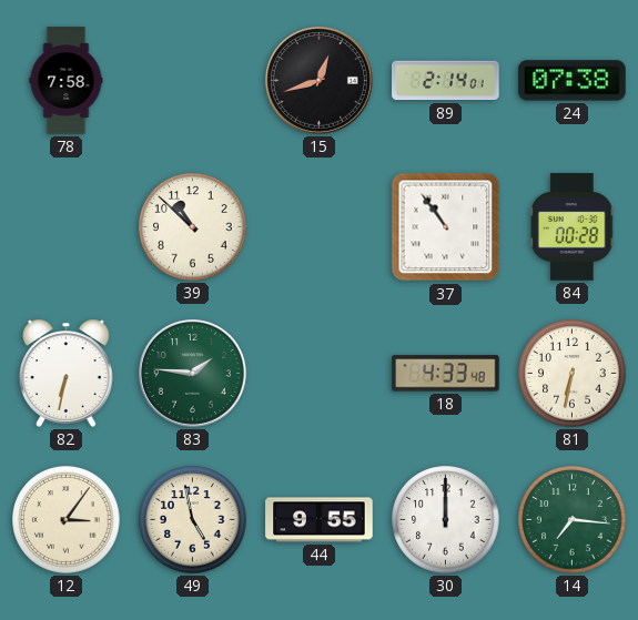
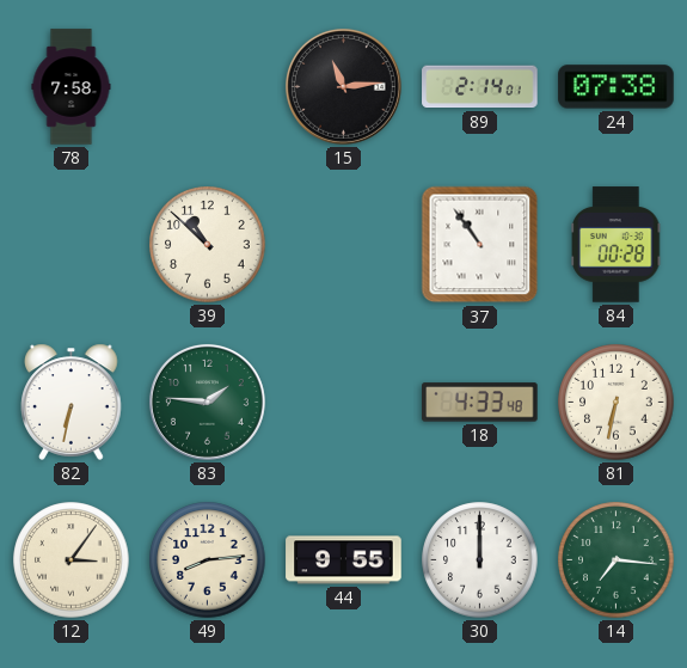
15: 12:42 -> 11:14
49: 4:58 -> 8:14
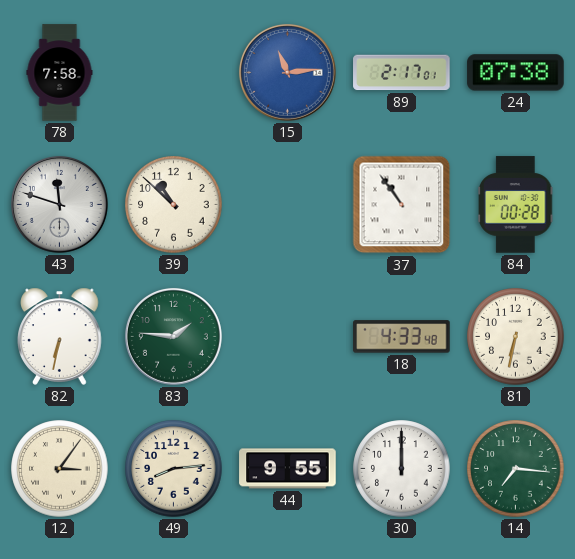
15 dial: black -> blue
89: 2:14 -> 2:17
43: none -> 11:48
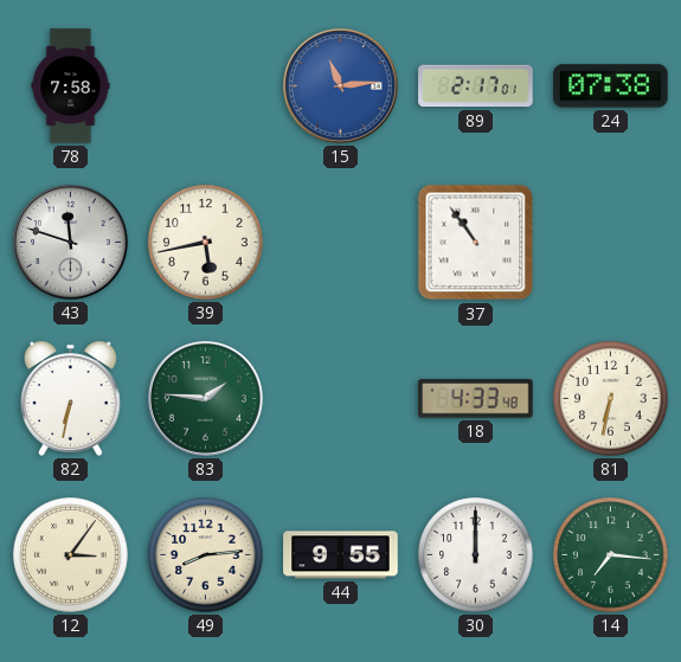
39: 10:52 -> 5:43
84: 00:28 -> none
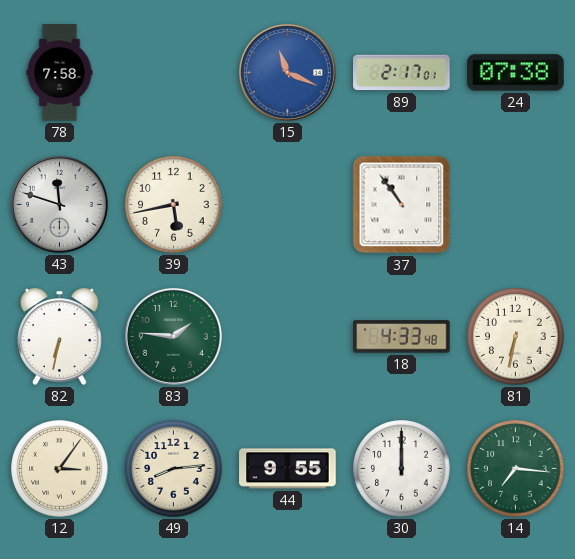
15: 11:14 -> 11:19
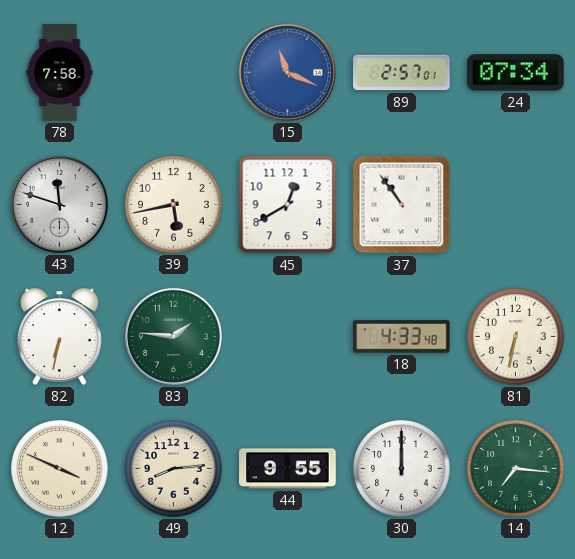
89: 2:17 -> 2:57
24: 07:38 -> 07:34
45: none -> 12:40
12: 3:06 -> 3:49
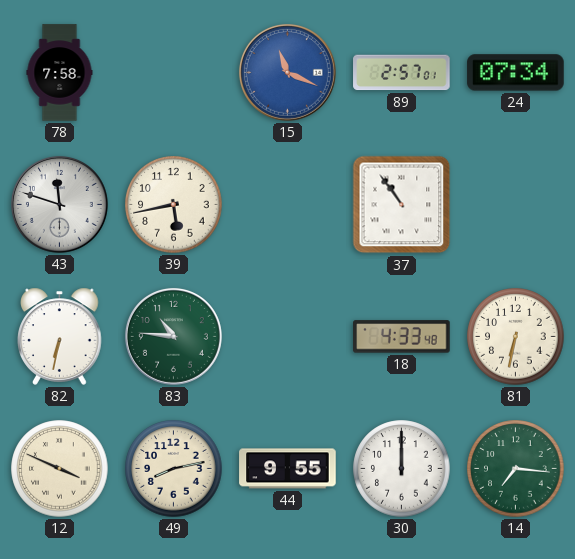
45: 12:40 -> none
83: 1:46 -> 10:46
49: 8:14 -> 8:13
